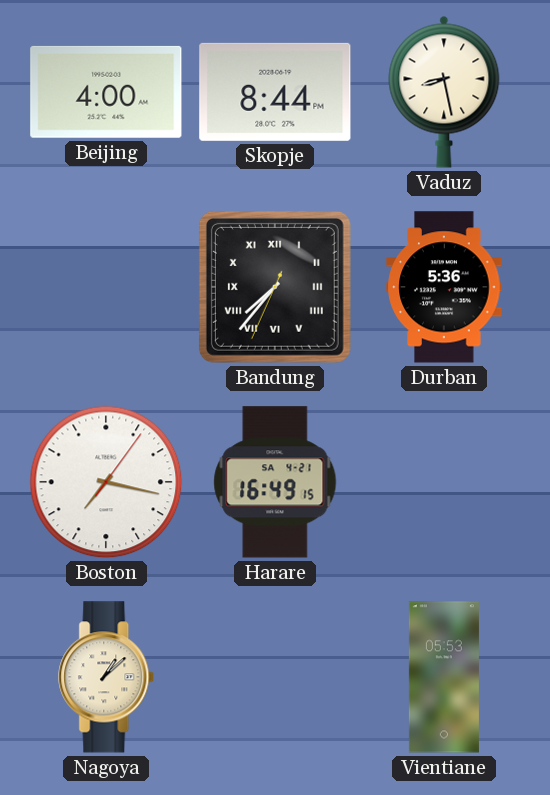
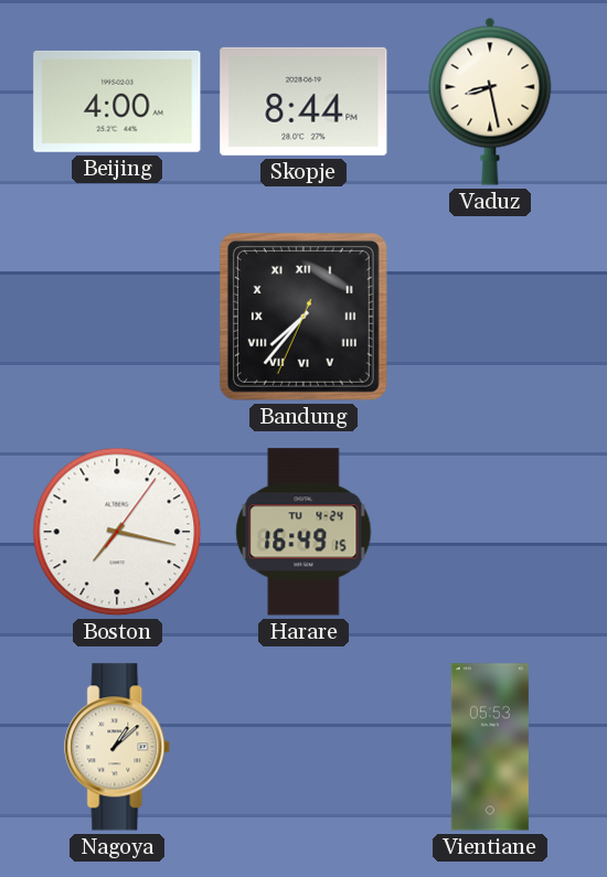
Durban: 5:36 -> none
Harare date: SA 4-21 -> TU 4-24
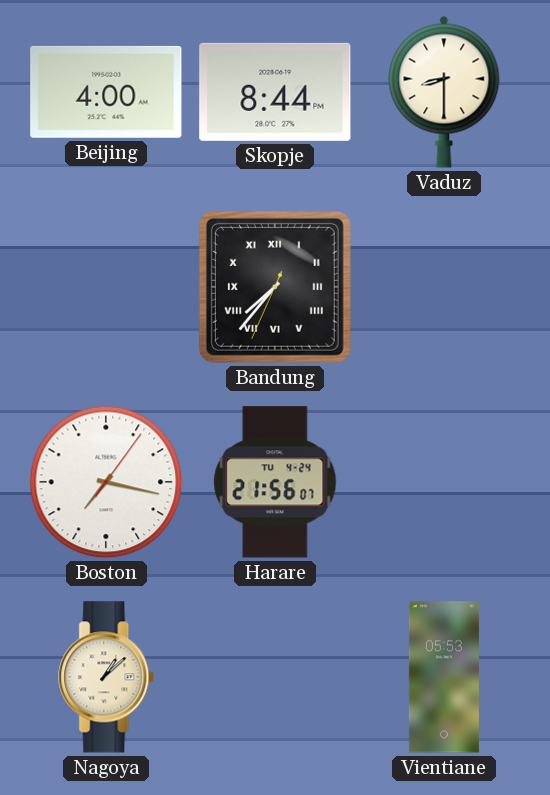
Vaduz: 8:28 -> 8:30
Harare: 16:49 -> 21:56
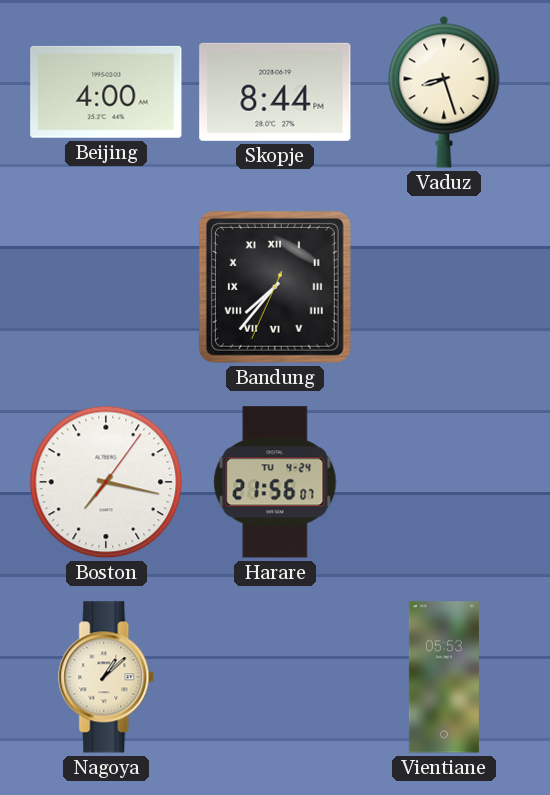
Vaduz: 8:30 -> 8:27
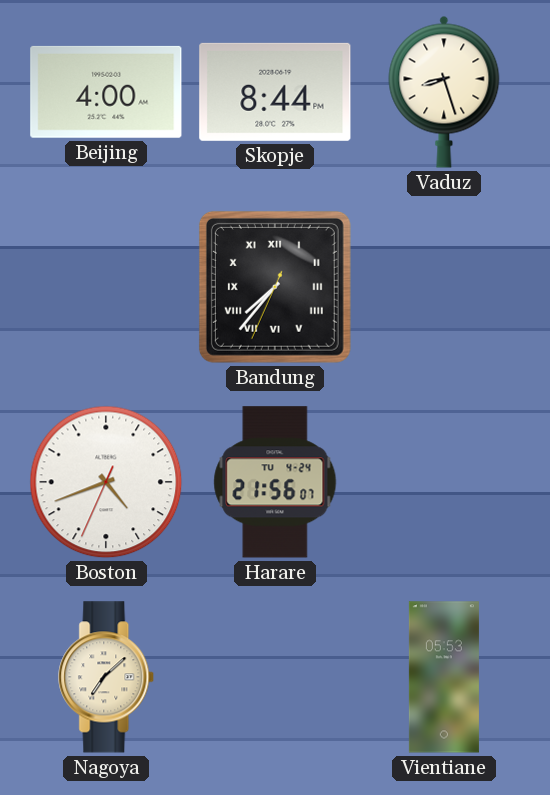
Boston: 7:17 -> 4:41
Nagoya: 1:08 -> 7:08
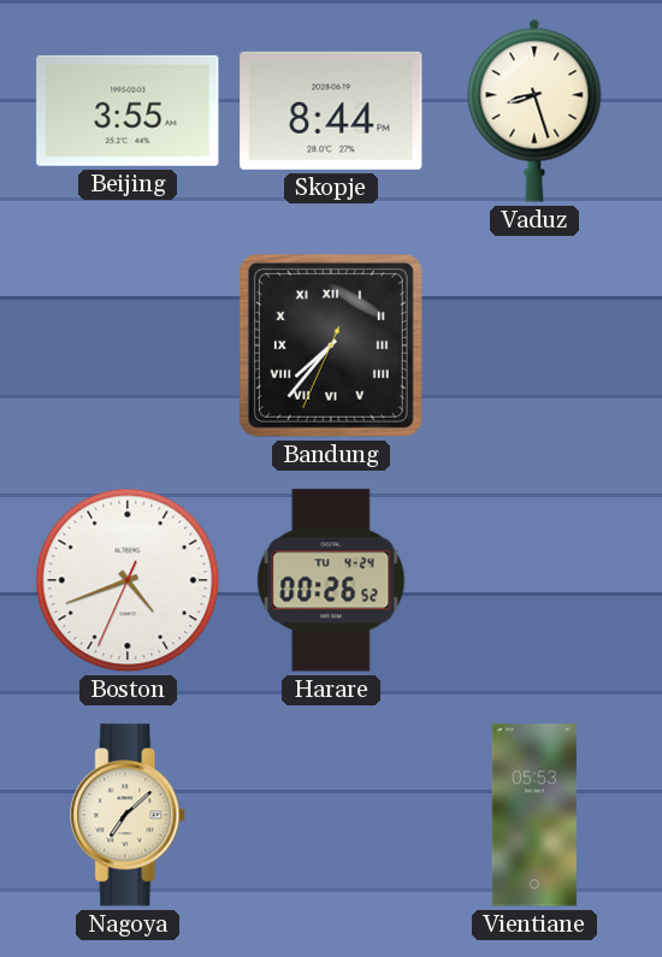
Beijing: 4:00 -> 3:55
Harare: 21:56 -> 00:26
